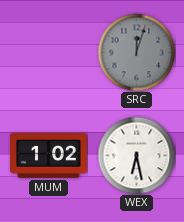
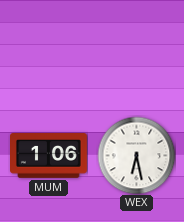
SRC: 12:03 -> none
MUM: 1:02 -> 1:06
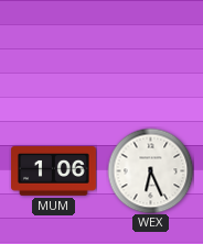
WEX: 6:28 -> 6:26
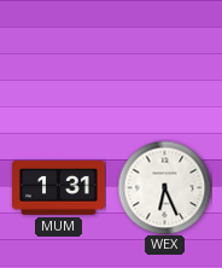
MUM: 1:06 -> 1:31
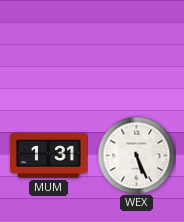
WEX: 6:26 -> 5:26
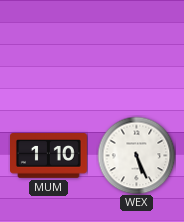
MUM: 1:31 -> 1:10
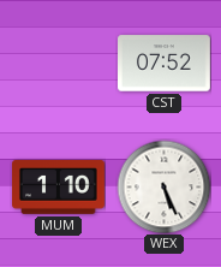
CST: none -> 07:52
